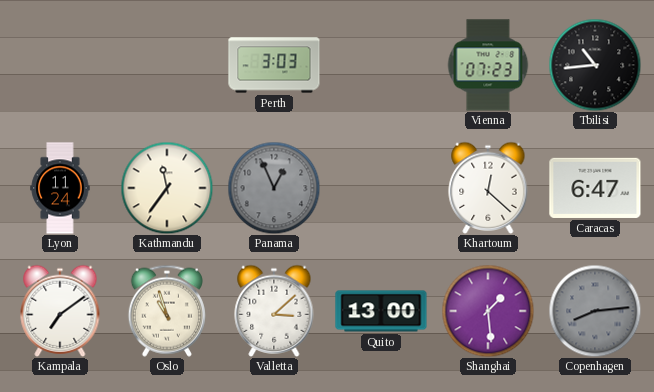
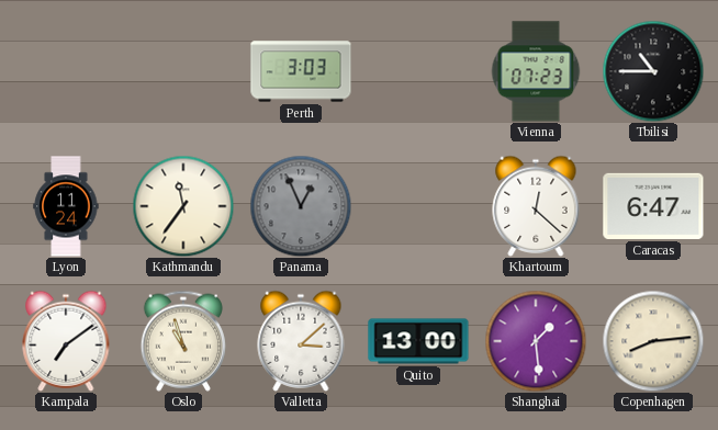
Tbilisi: 10:44 -> 10:45
Copenhagen dial: grey -> cream
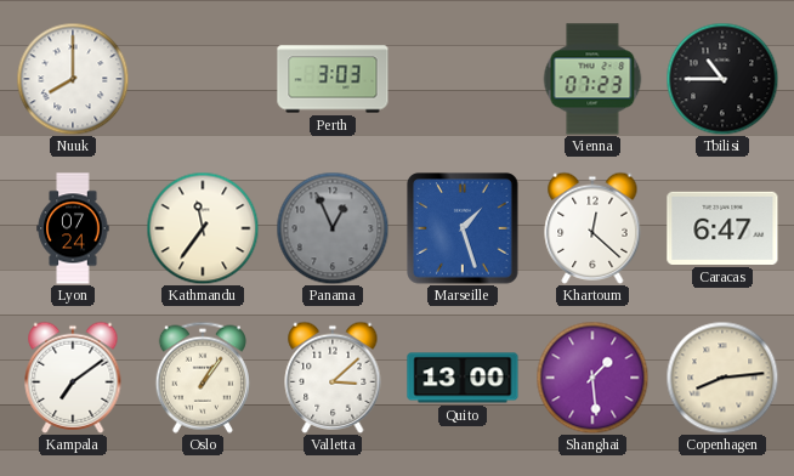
Nuuk: none -> 8:00
Lyon: 11:24 -> 07:24
Marseille: none -> 1:27
Oslo: 10:57 -> 1:06
